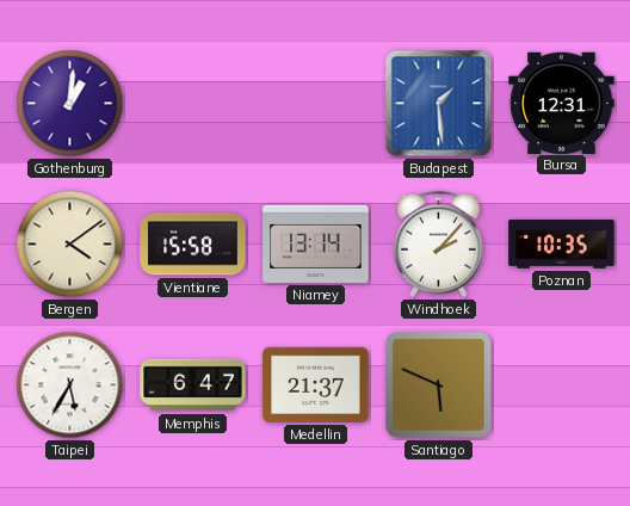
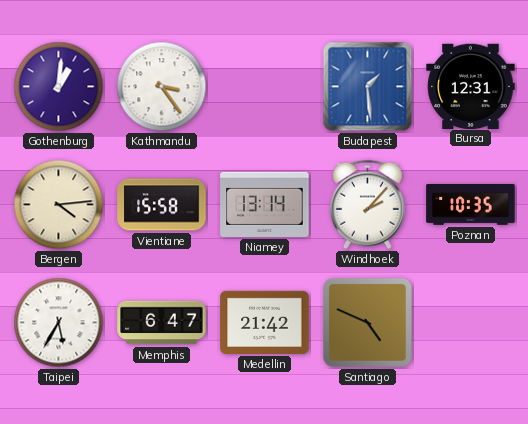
Kathmandu: none -> 3:24
Bergen: 4:09 -> 4:14
Medellin: 21:37 -> 21:42
Santiago: 5:49 -> 4:49
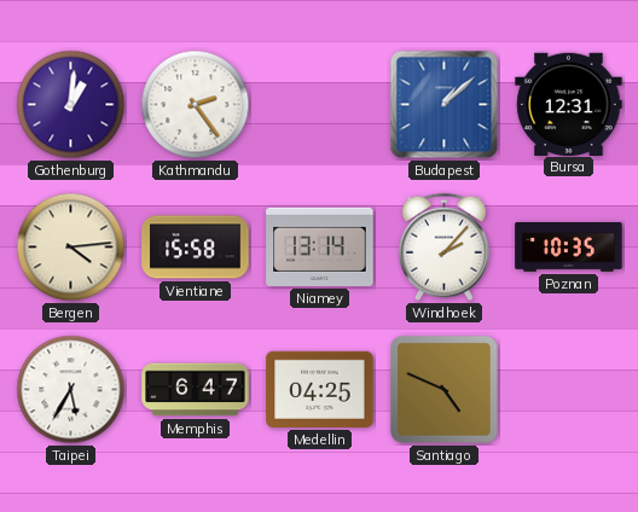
Kathmandu: 3:24 -> 2:24
Budapest: 1:29 -> 1:08
Medellin: 21:42 -> 04:25
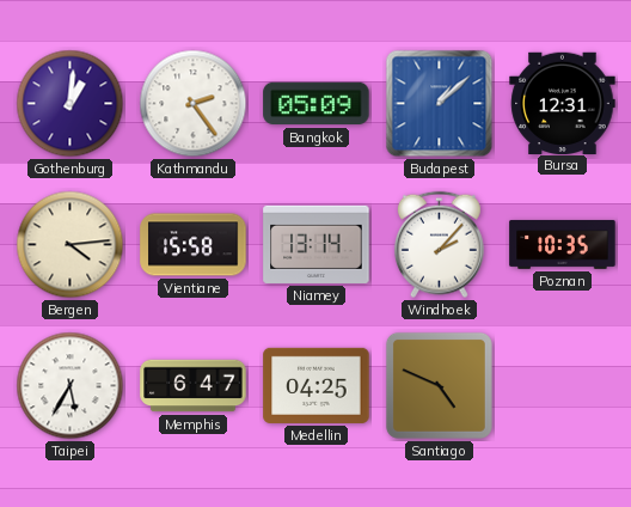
Bangkok: none -> 05:09
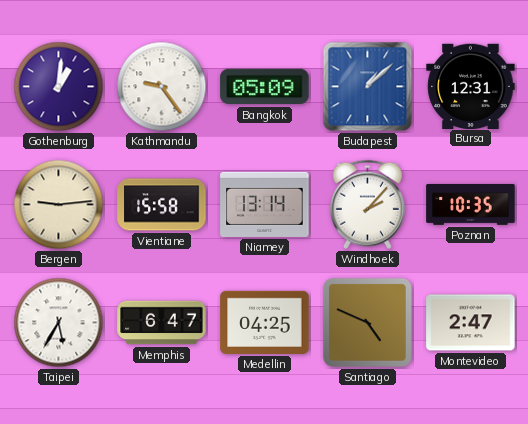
Kathmandu: 2:24 -> 9:24
Bergen: 4:14 -> 9:14
Montevideo: none -> 2:47
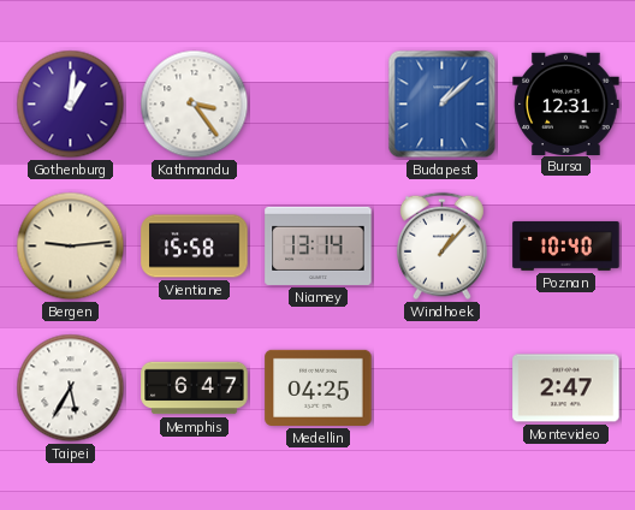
Kathmandu: 9:24 -> 3:24
Bangkok: 05:09 -> none
Windhoek: 2:07 -> 1:07
Poznan: 10:35 -> 10:40
Santiago: 4:49 -> none
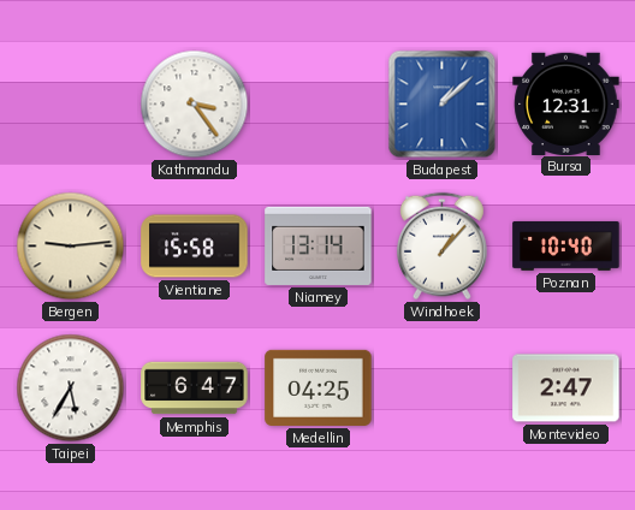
Gothenburg: 1:01 -> none
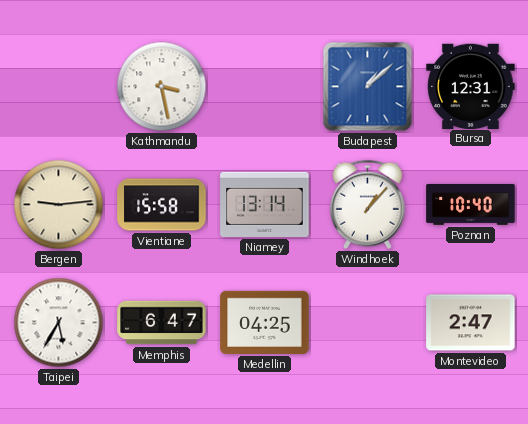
Kathmandu: 3:24 -> 3:28
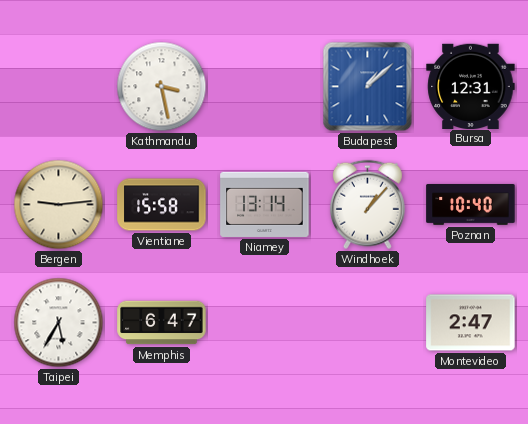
Medellin: 04:25 -> none
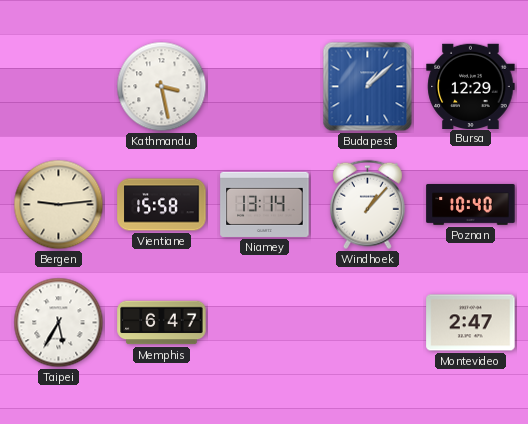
Bursa: 12:31 -> 12:29
